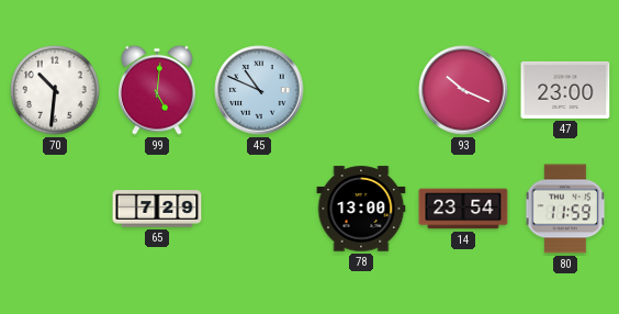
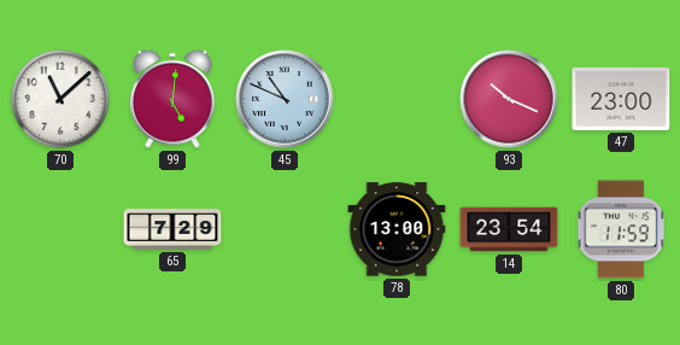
70: 10:31 -> 11:08
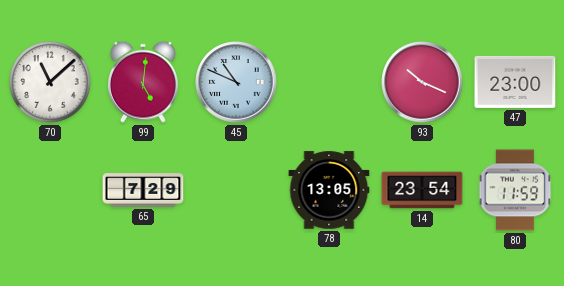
78: 13:00 -> 13:05
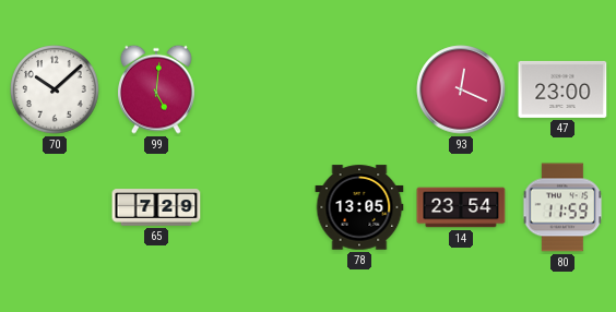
70: 11:08 -> 10:08
45: 10:49 -> none
93: 10:19 -> 12:19
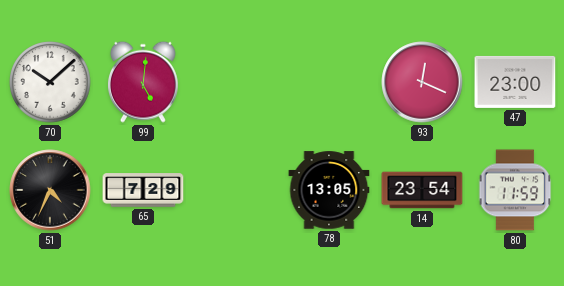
51: none -> 4:34
